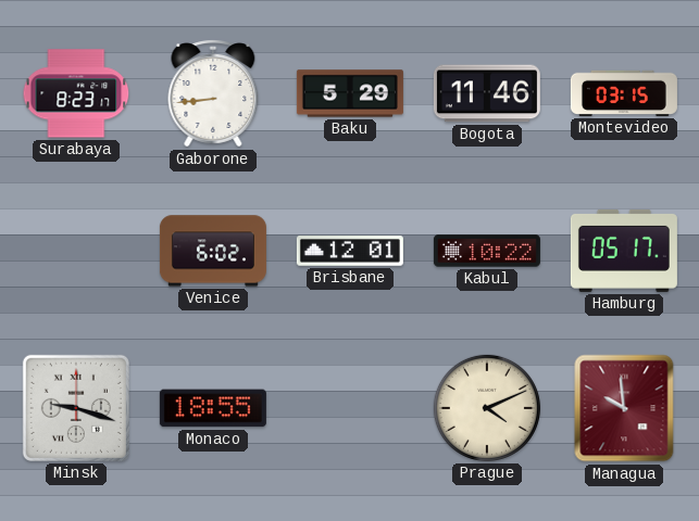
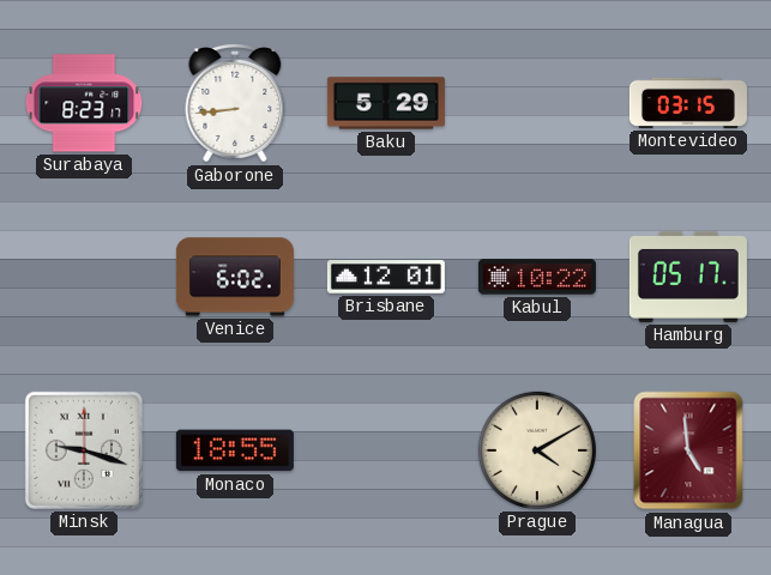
Bogota: 11:46 -> none
Prague: 4:11 -> 4:10
Managua: 9:59 -> 4:59
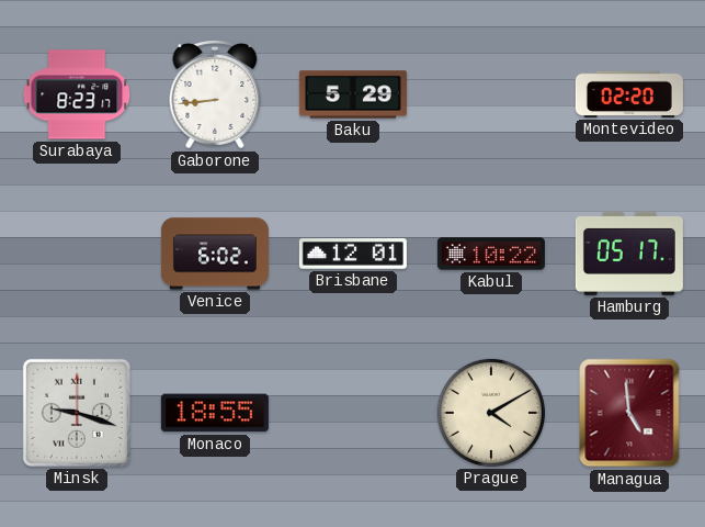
Montevideo: 03:15 -> 02:20
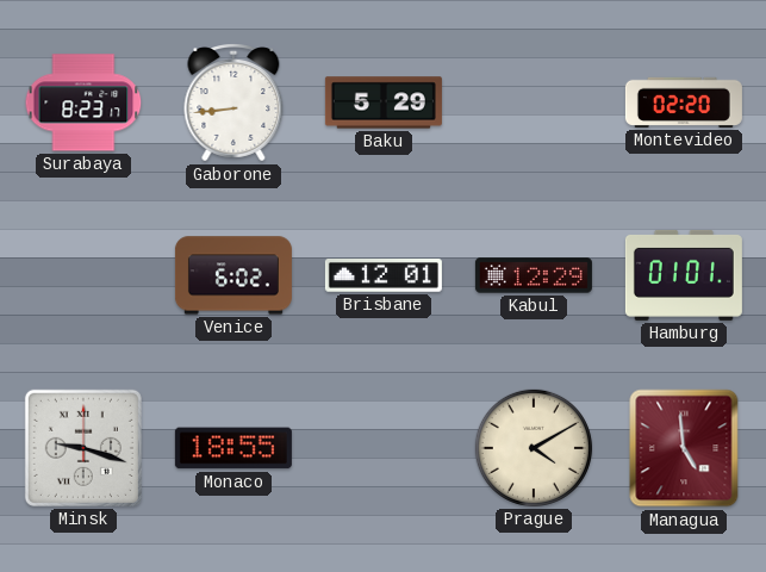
Kabul: 10:22 -> 12:29
Hamburg: 05:17 -> 01:01
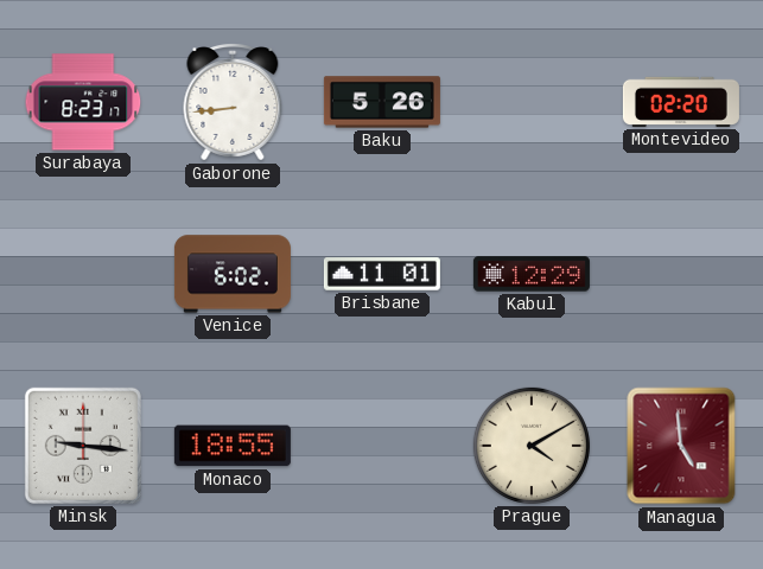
Baku: 5:29 -> 5:26
Brisbane: 12:01 -> 11:01
Hamburg: 01:01 -> none
Minsk: 9:18 -> 9:16
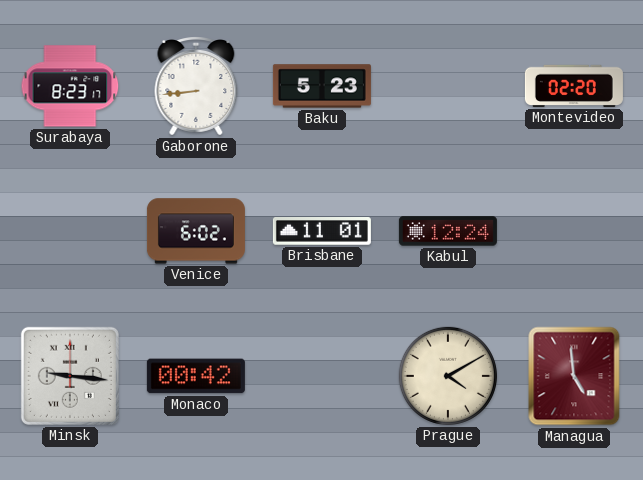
Baku: 5:26 -> 5:23
Kabul: 12:29 -> 12:24
Monaco: 18:55 -> 00:42
